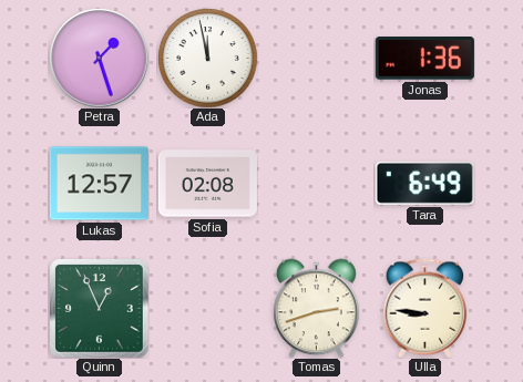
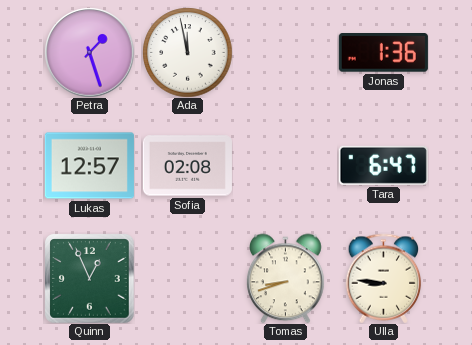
Tara: 6:49 -> 6:47
Tomas: 2:42 -> 8:42
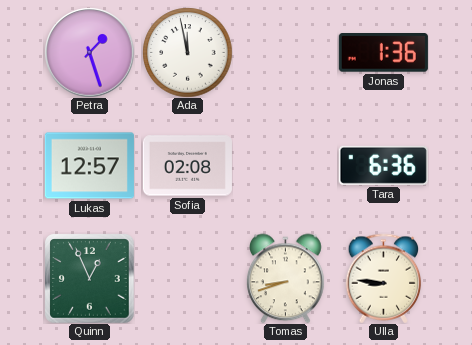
Tara: 6:47 -> 6:36
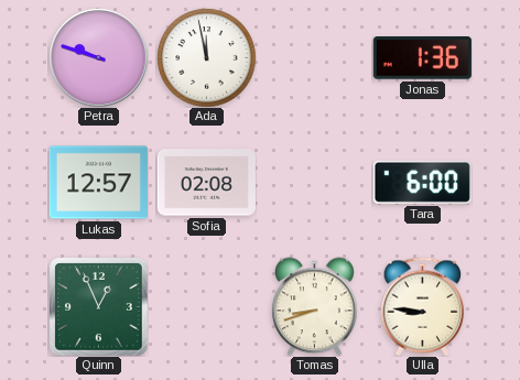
Petra: 1:27 -> 9:48
Tara: 6:36 -> 6:00
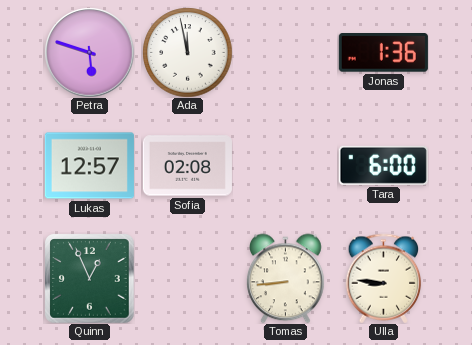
Petra: 9:48 -> 5:48
Tomas: 8:42 -> 8:44
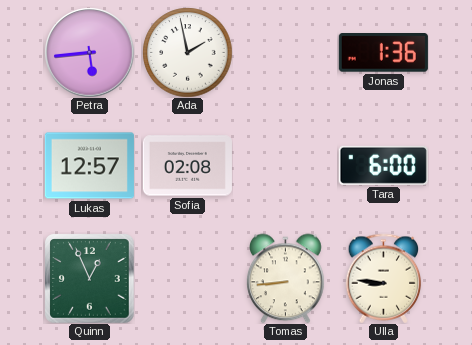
Petra: 5:48 -> 5:44
Ada: 11:58 -> 1:58
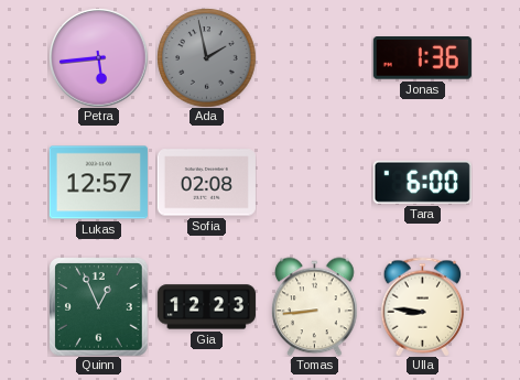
Ada dial: white -> grey
Gia: none -> 12:23
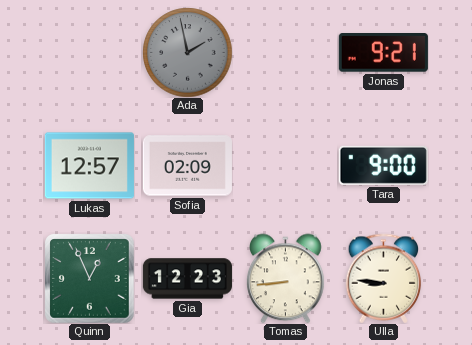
Petra: 5:44 -> none
Jonas: 1:36 -> 9:21
Sofia: 02:08 -> 02:09
Tara: 6:00 -> 9:00
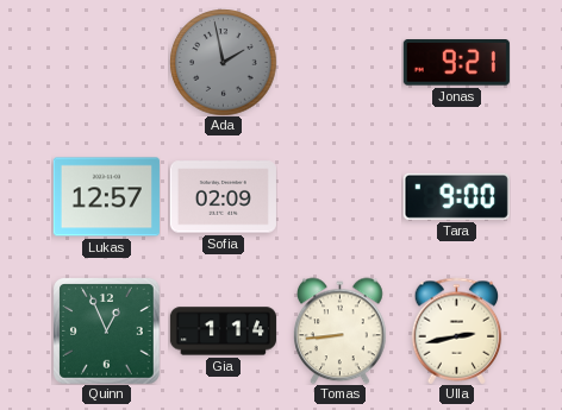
Gia: 12:23 -> 1:14
Ulla: 8:46 -> 2:43
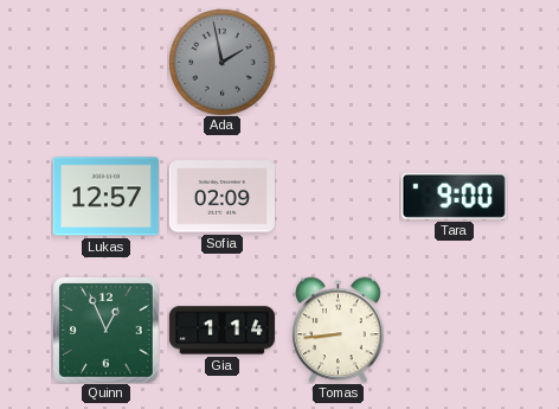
Jonas: 9:21 -> none
Ulla: 2:43 -> none
